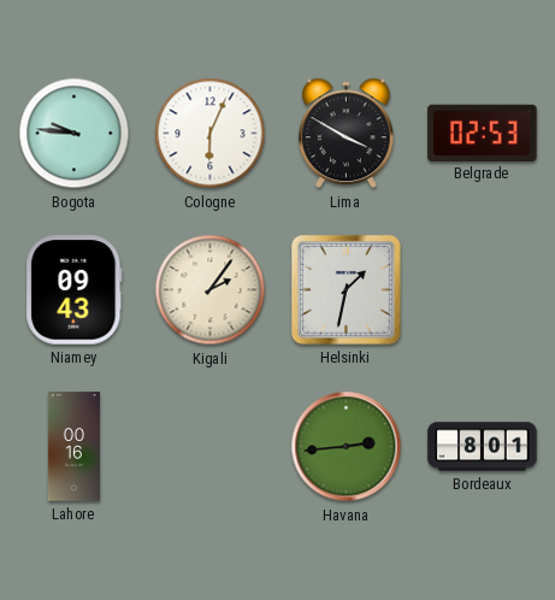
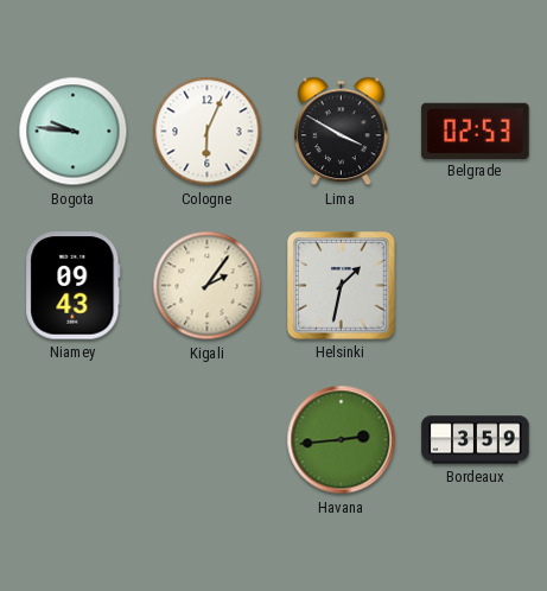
Lahore: 00:16 -> none
Bordeaux: 8:01 -> 3:59
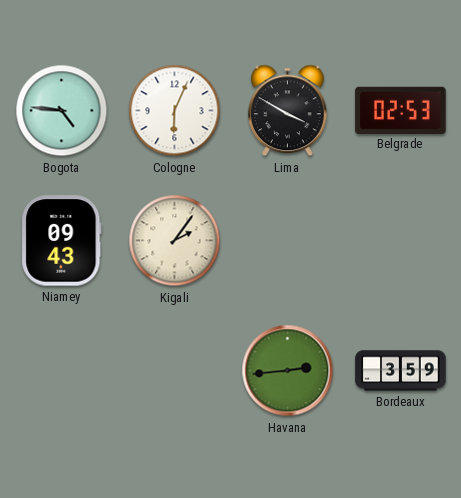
Bogota: 9:46 -> 4:46
Helsinki: 1:32 -> none
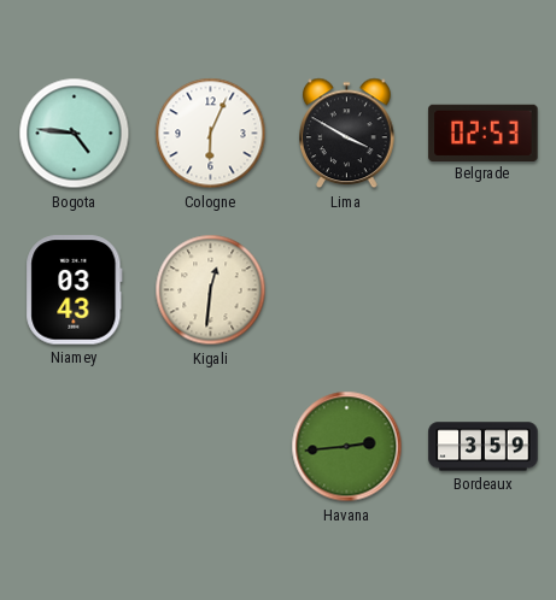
Niamey: 09:43 -> 03:43
Kigali: 2:06 -> 12:31
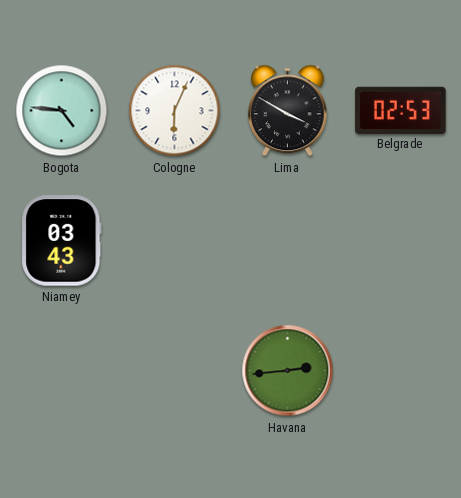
Kigali: 12:31 -> none
Bordeaux: 3:59 -> none
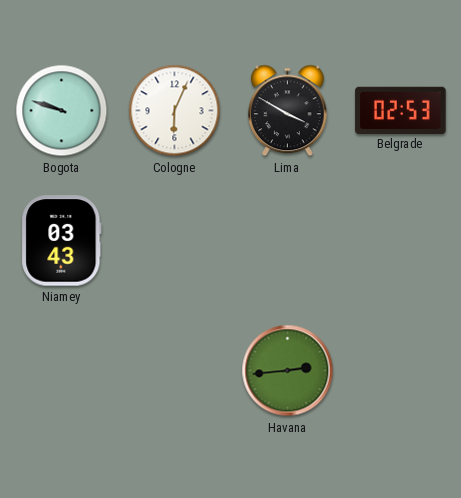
Bogota: 4:46 -> 9:48
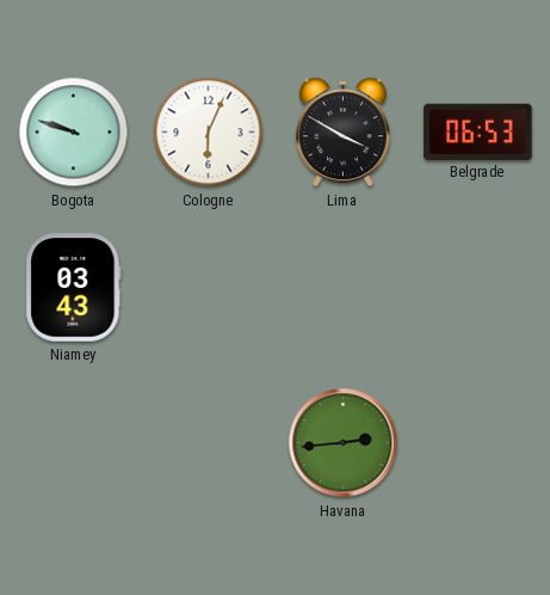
Belgrade: 02:53 -> 06:53
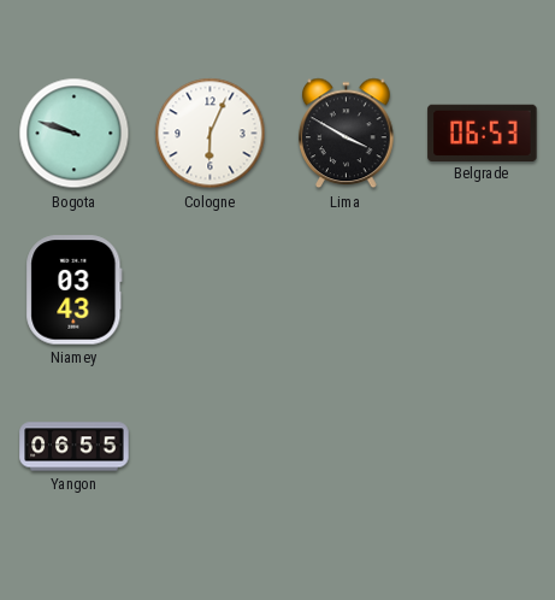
Yangon: none -> 06:55
Havana: 2:44 -> none
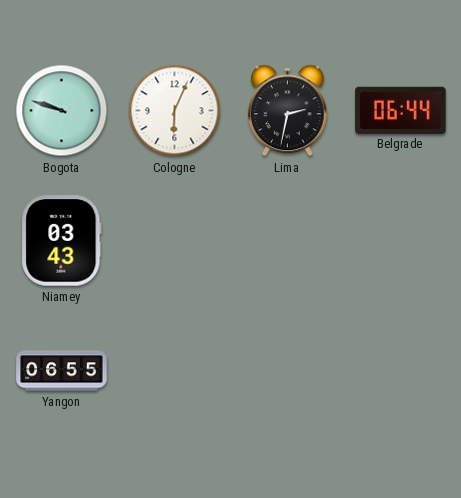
Lima: 3:50 -> 2:32
Belgrade: 06:53 -> 06:44
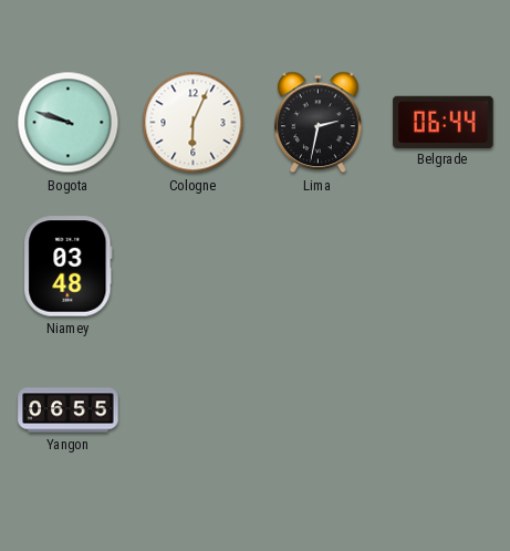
Niamey: 03:43 -> 03:48
